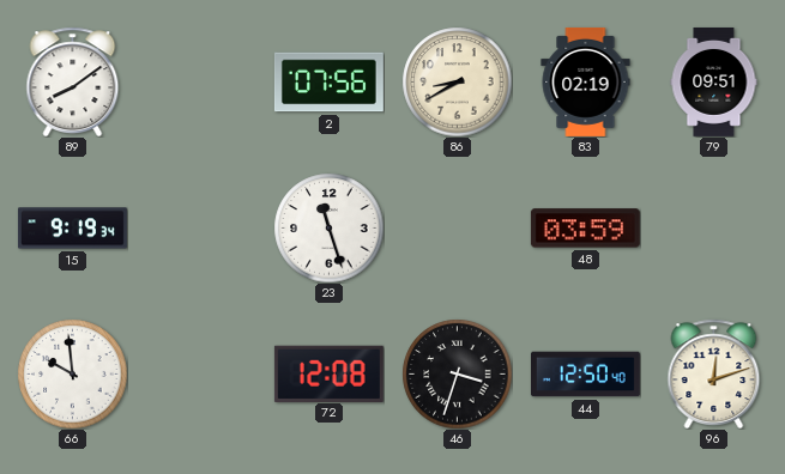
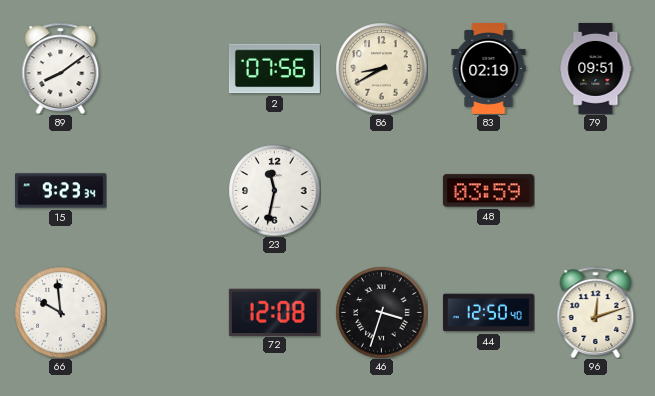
15: 9:19 -> 9:23
23: 11:27 -> 11:32
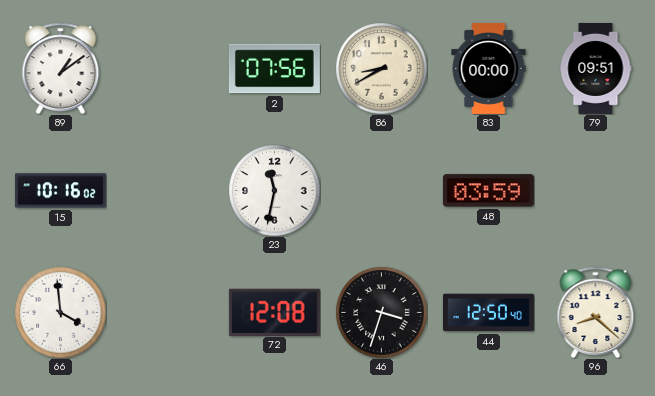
89: 8:09 -> 1:09
83: 02:19 -> 00:00
15: 9:23 -> 10:16
66: 9:59 -> 3:59
96: 12:12 -> 8:22
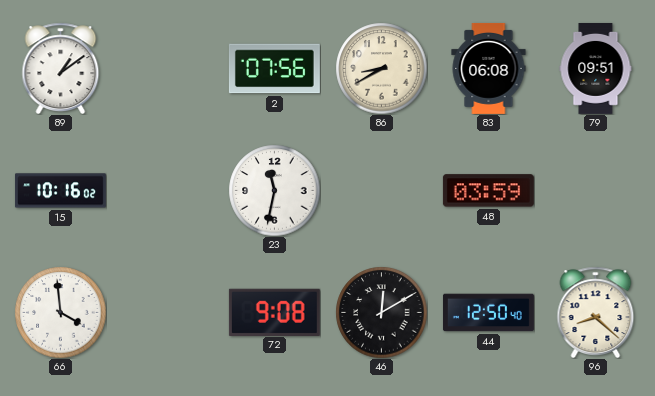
83: 00:00 -> 06:08
72: 12:08 -> 9:08
46: 3:33 -> 12:10
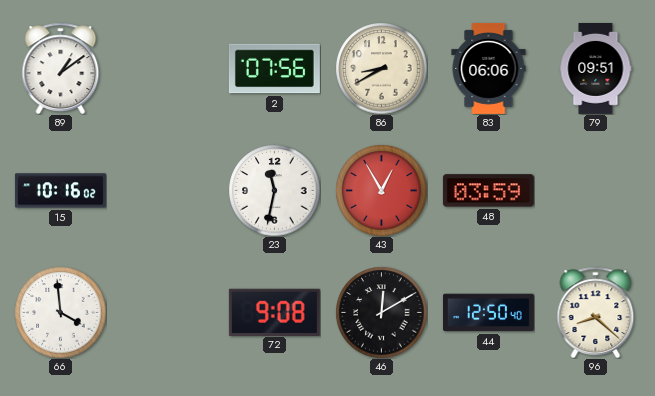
83: 06:08 -> 06:06
43: none -> 12:55
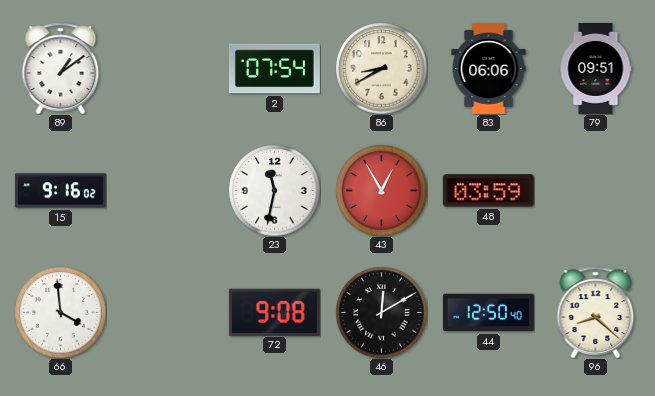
2: 07:56 -> 07:54
15: 10:16 -> 9:16
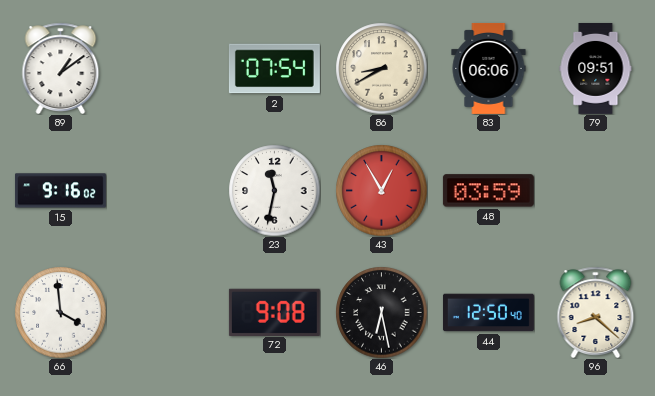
46: 12:10 -> 6:28
